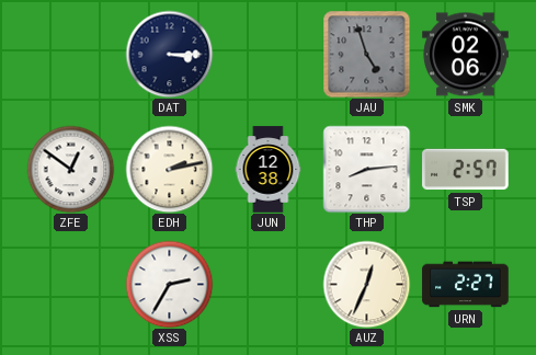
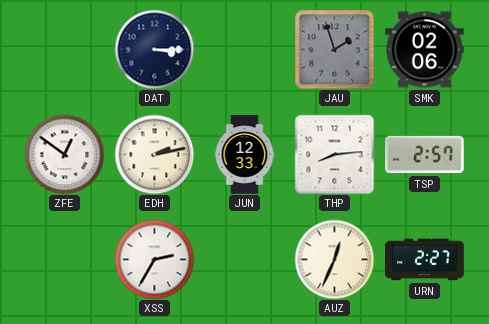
JAU: 4:57 -> 1:57
JUN: 12:38 -> 12:33
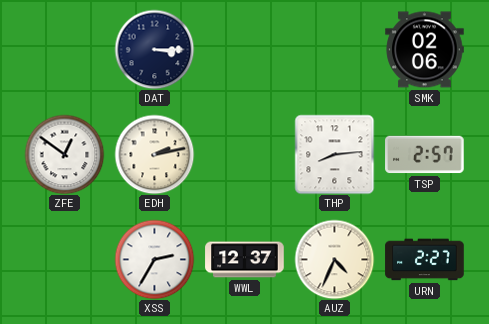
JAU: 1:57 -> none
JUN: 12:33 -> none
WWL: none -> 12:37
AUZ: 12:34 -> 4:34
